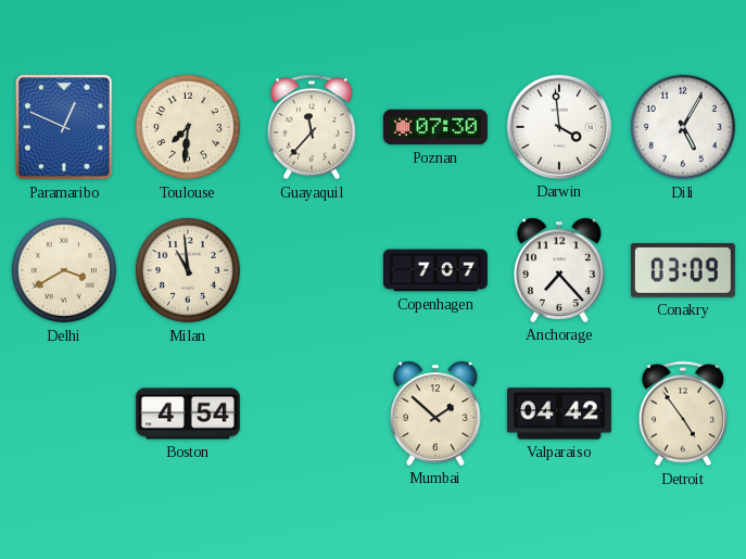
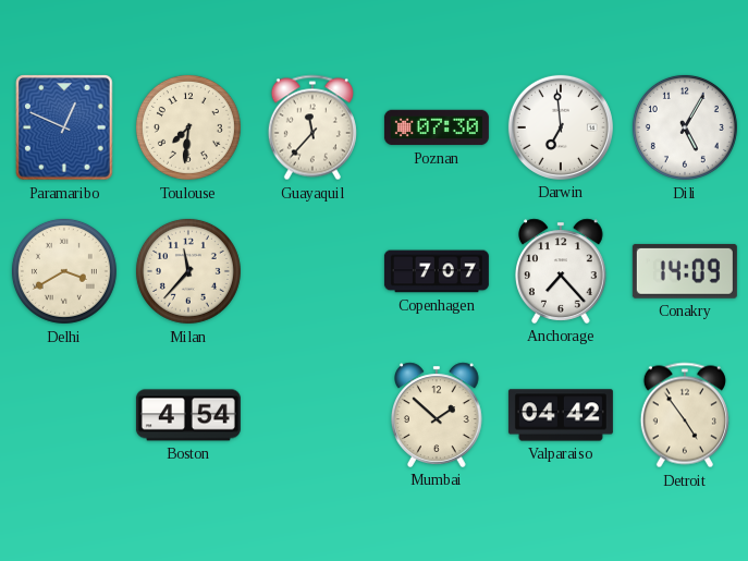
Darwin: 3:59 -> 6:59
Milan: 10:59 -> 11:37
Conakry: 03:09 -> 14:09
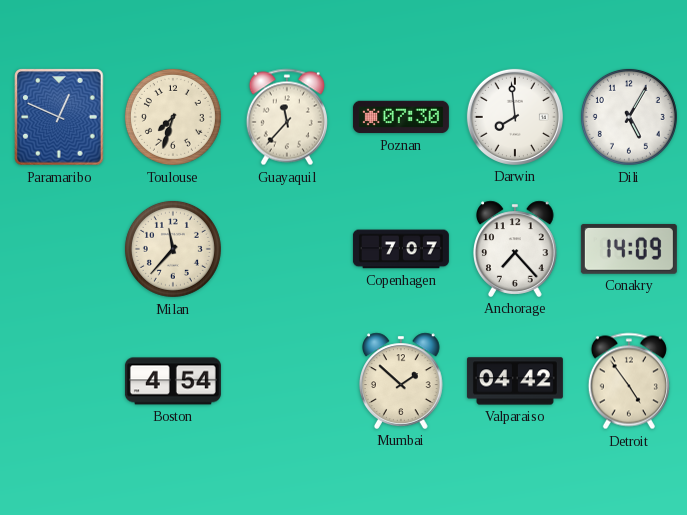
Toulouse: 7:31 -> 7:33
Darwin: 6:59 -> 7:59
Delhi: 3:40 -> none
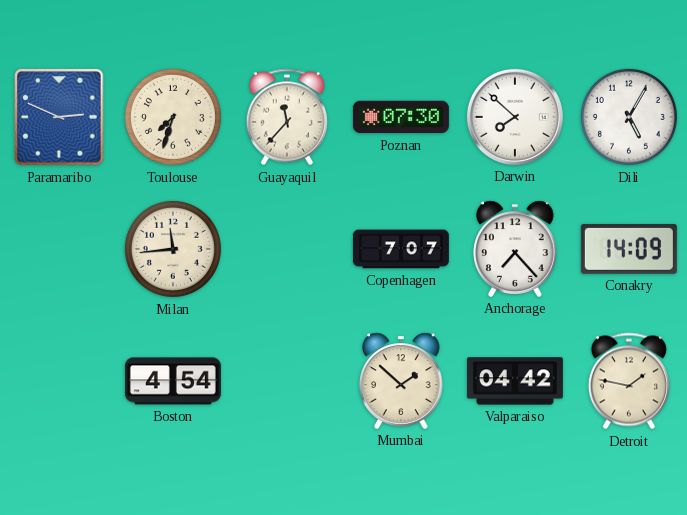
Paramaribo: 12:49 -> 2:49
Darwin: 7:59 -> 7:52
Milan: 11:37 -> 11:44
Detroit: 4:54 -> 1:47
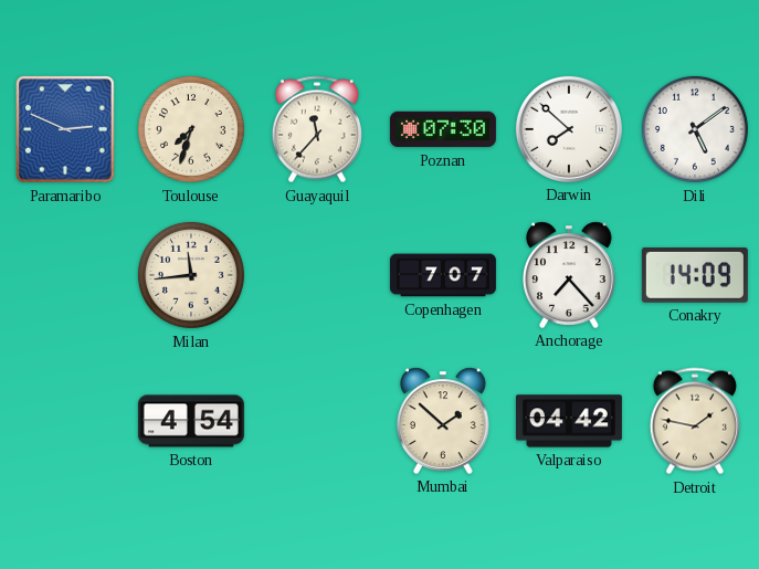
Dili: 5:05 -> 5:09
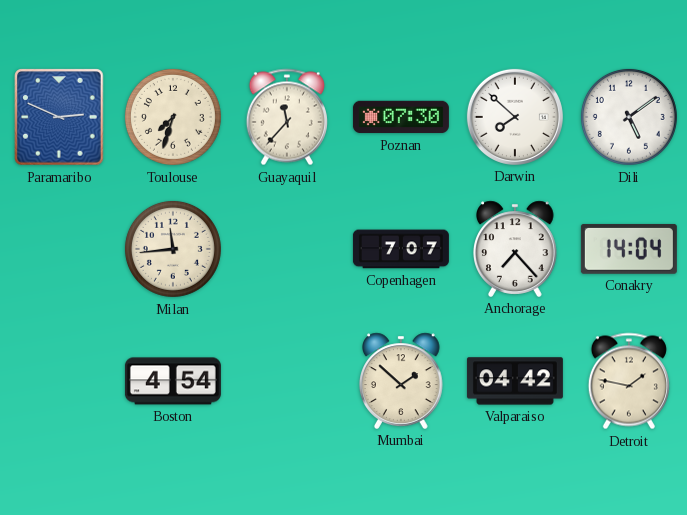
Conakry: 14:09 -> 14:04
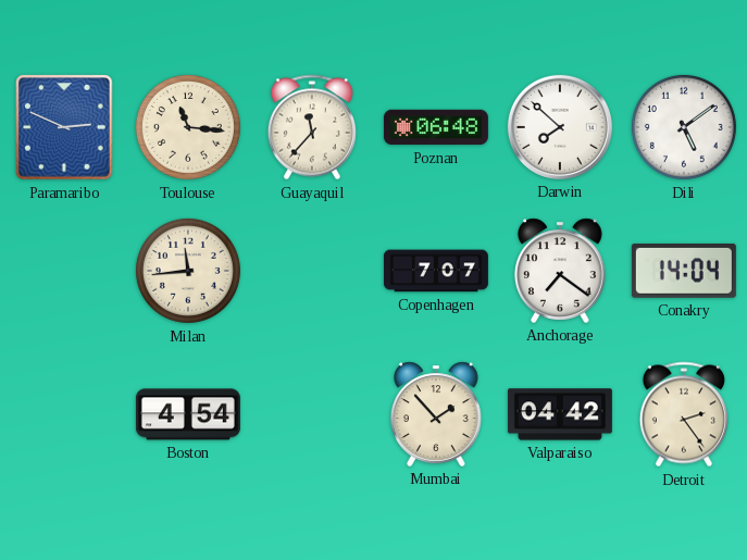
Toulouse: 7:33 -> 11:16
Poznan: 07:30 -> 06:48
Anchorage: 7:23 -> 7:21
Mumbai: 1:52 -> 1:53
Detroit: 1:47 -> 2:24
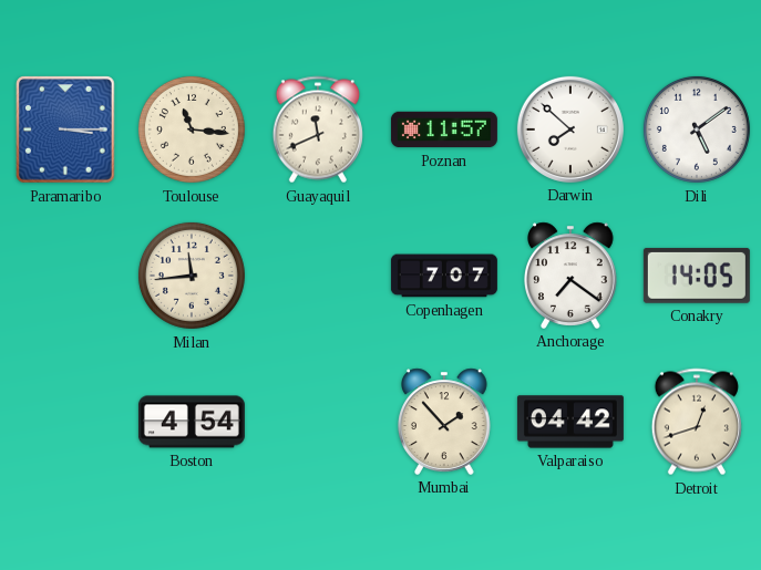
Paramaribo: 2:49 -> 3:15
Guayaquil: 11:37 -> 11:41
Poznan: 06:48 -> 11:57
Conakry: 14:04 -> 14:05
Detroit: 2:24 -> 12:42
